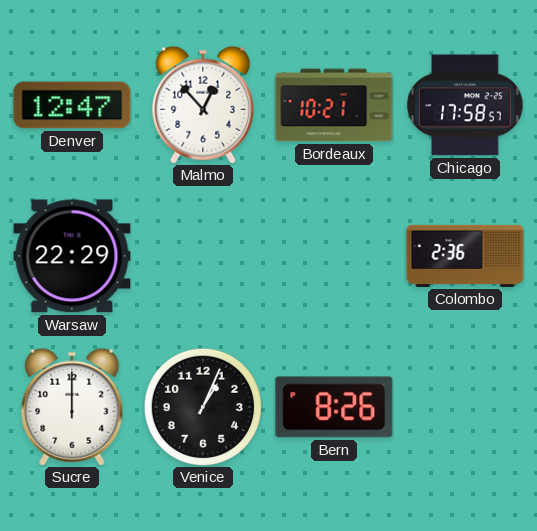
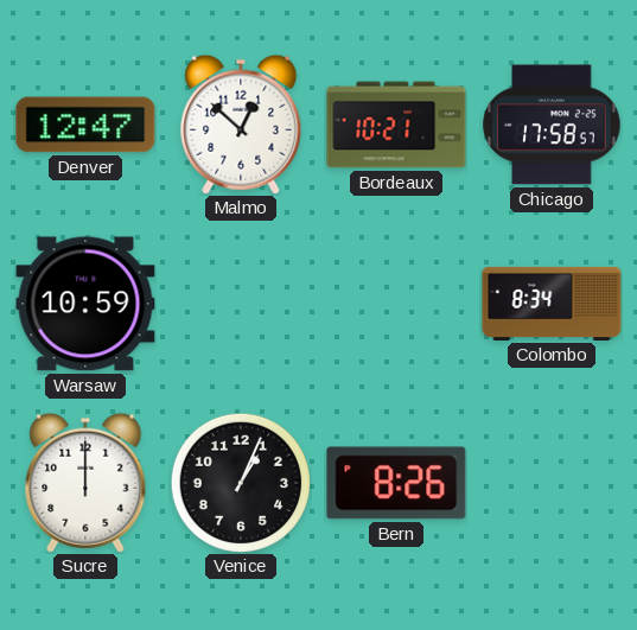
Malmo: 12:53 -> 12:52
Warsaw: 22:29 -> 10:59
Colombo: 2:36 -> 8:34
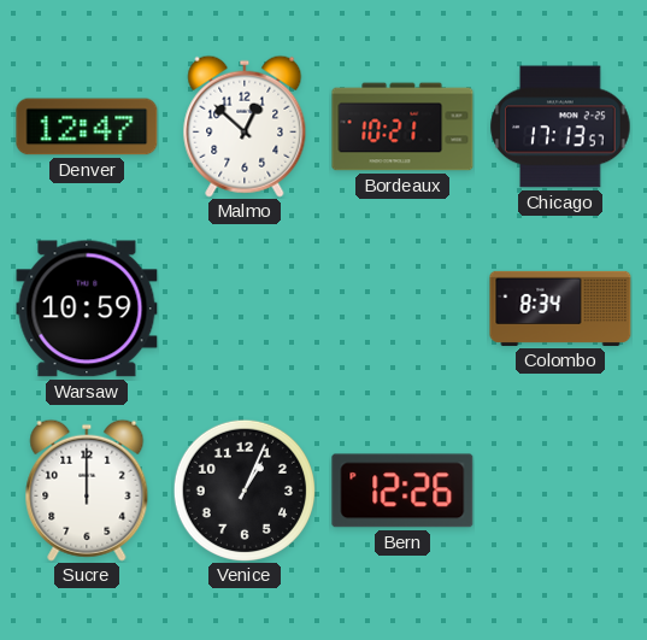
Chicago: 17:58 -> 17:13
Bern: 8:26 -> 12:26
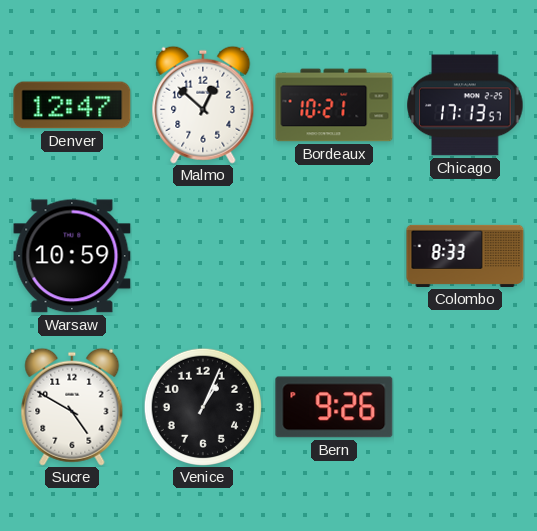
Colombo: 8:34 -> 8:33
Sucre: 12:00 -> 4:50
Bern: 12:26 -> 9:26
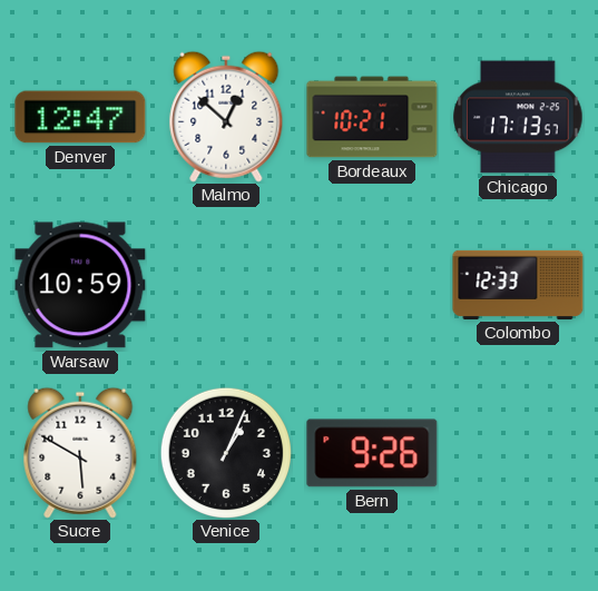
Colombo: 8:33 -> 12:33
Sucre: 4:50 -> 5:50
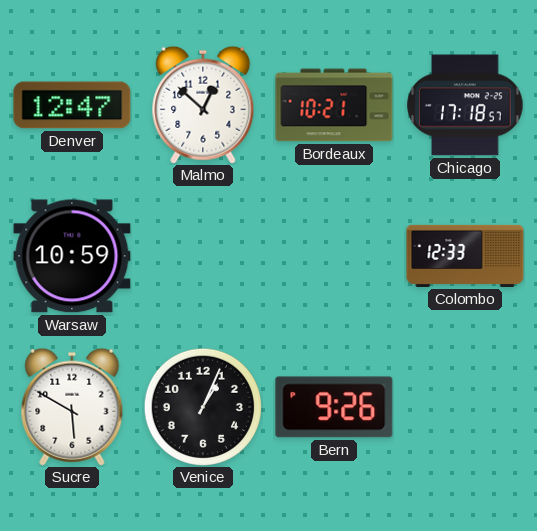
Chicago: 17:13 -> 17:18
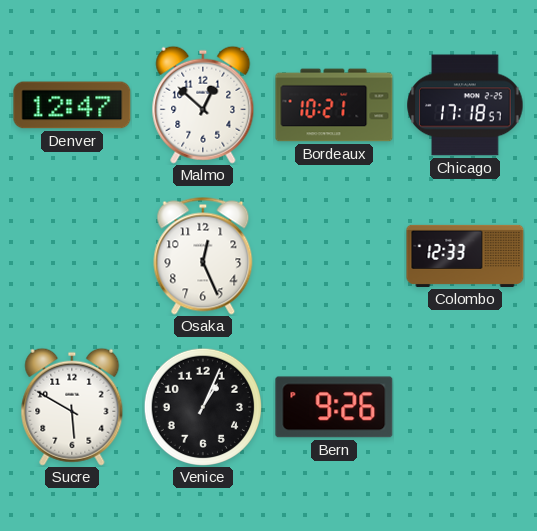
Warsaw: 10:59 -> none
Osaka: none -> 12:26
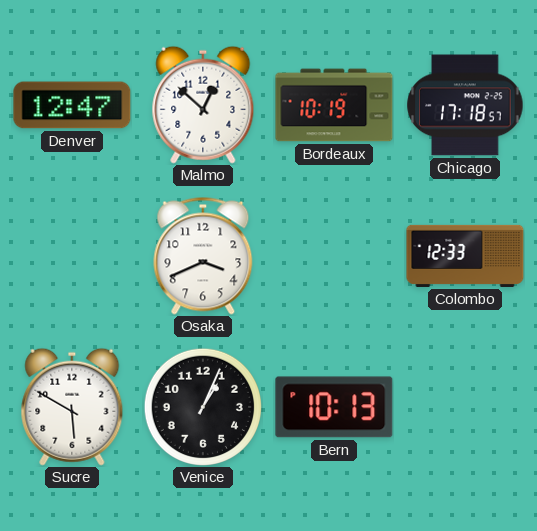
Bordeaux: 10:21 -> 10:19
Osaka: 12:26 -> 3:41
Bern: 9:26 -> 10:13
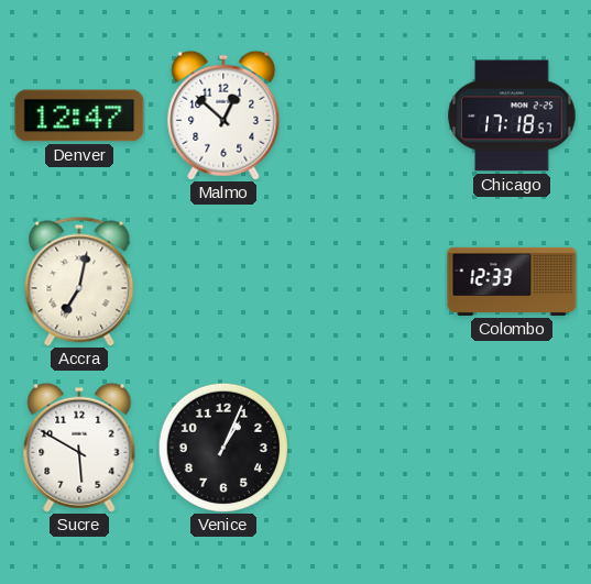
Bordeaux: 10:19 -> none
Accra: none -> 7:02
Osaka: 3:41 -> none
Bern: 10:13 -> none
